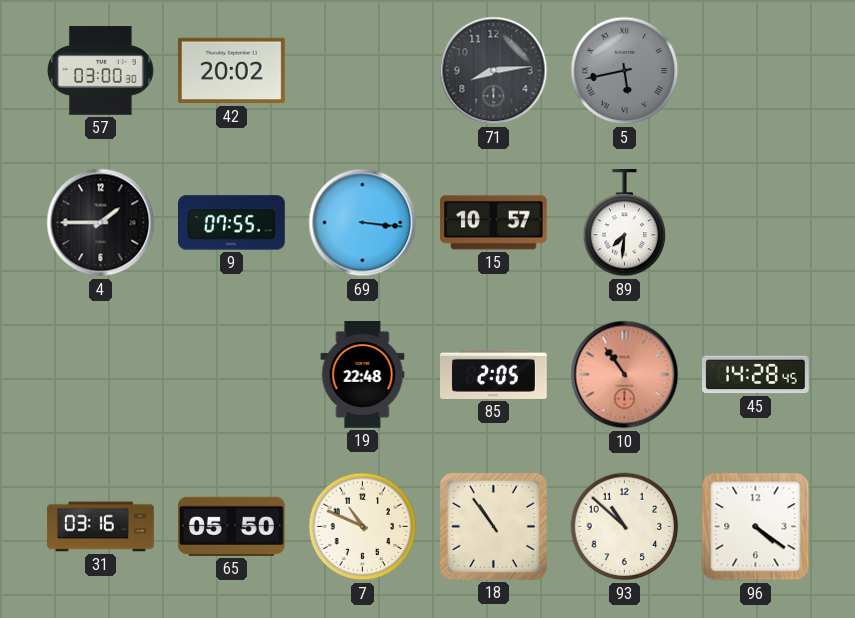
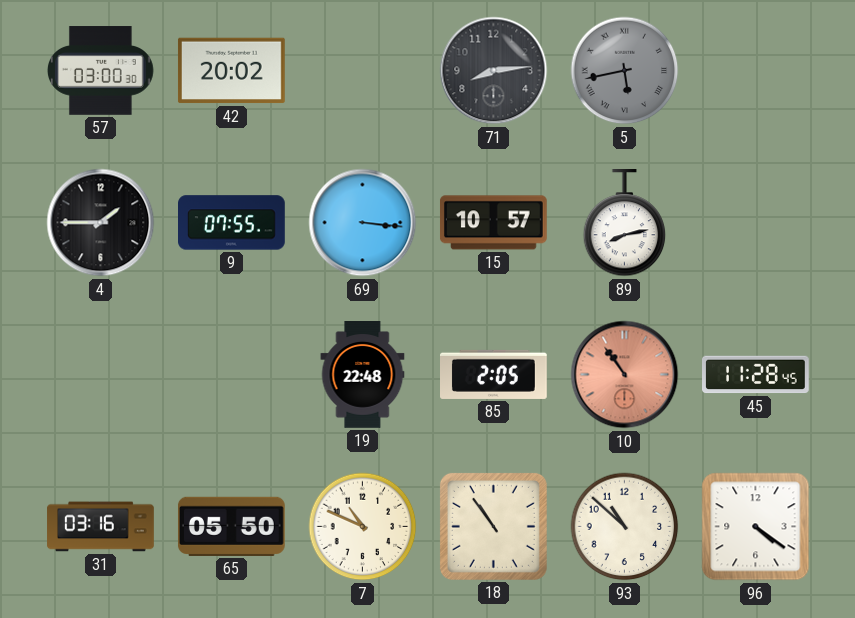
89: 7:31 -> 8:13
45: 14:28 -> 11:28
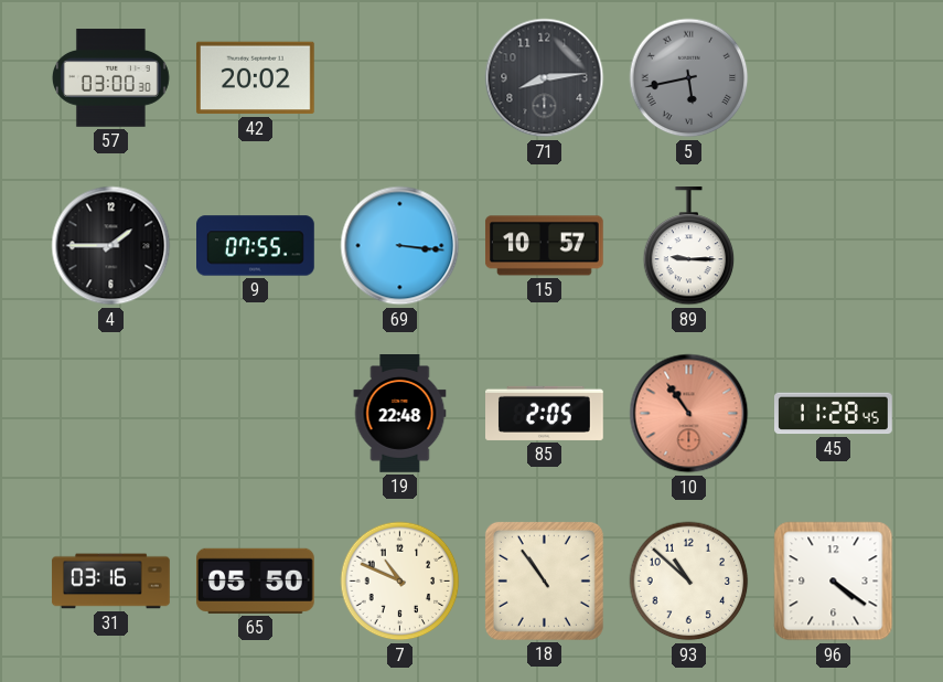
89: 8:13 -> 9:15
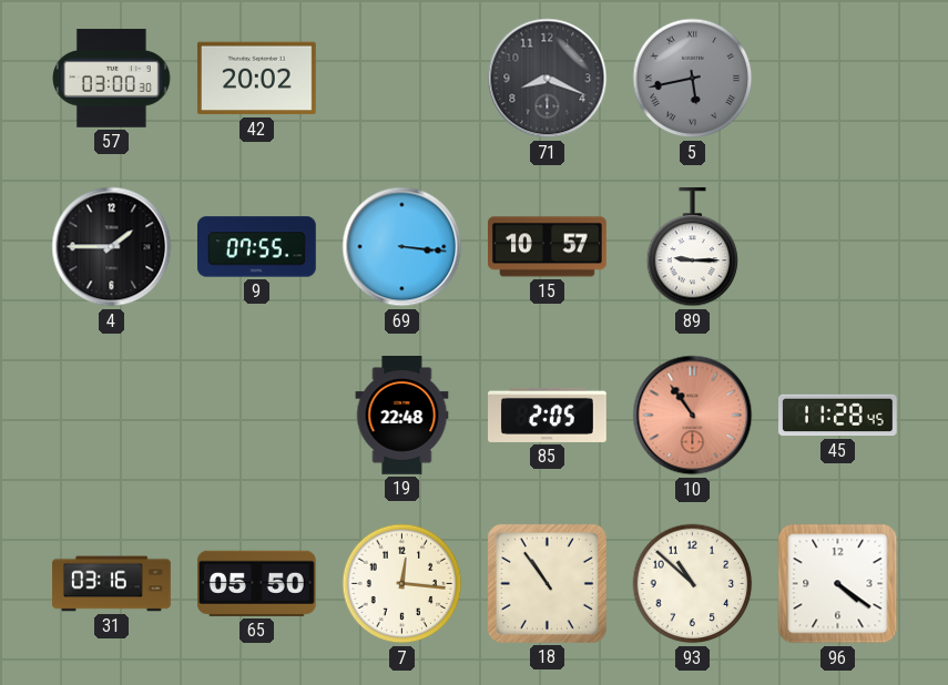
71: 8:14 -> 8:19
7: 10:49 -> 12:16
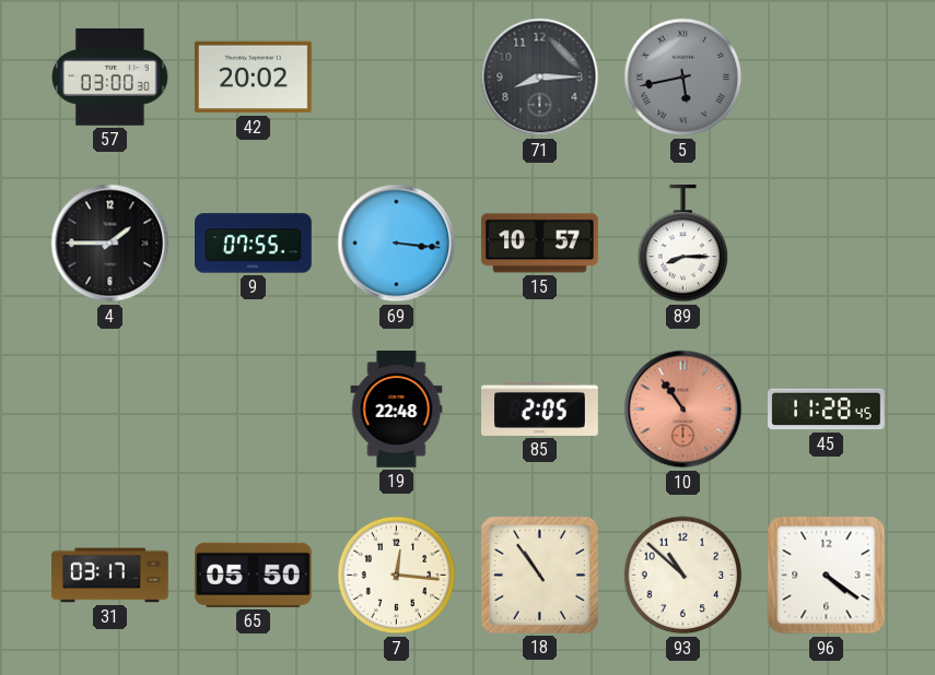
71: 8:19 -> 8:15
89: 9:15 -> 8:15
31: 03:16 -> 03:17
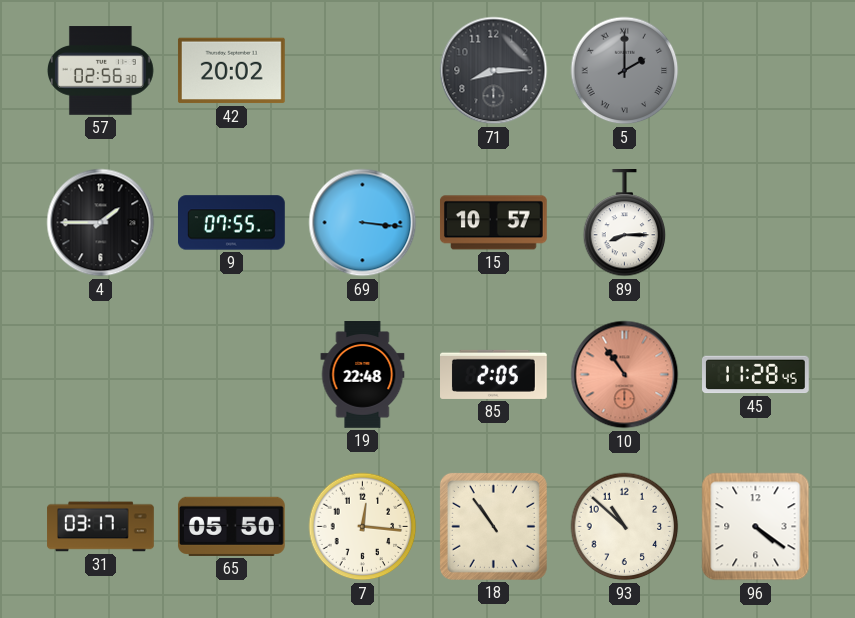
57: 03:00 -> 02:56
5: 5:43 -> 2:00
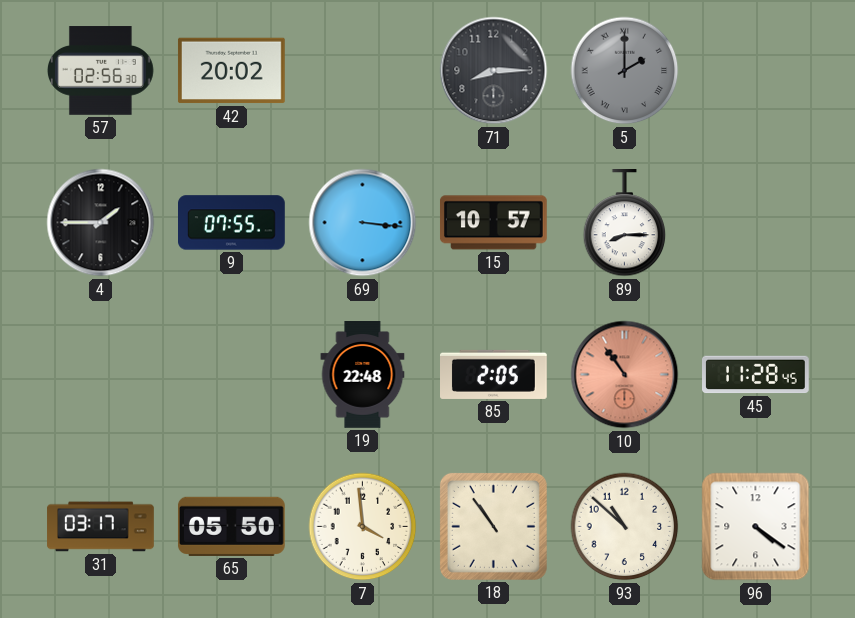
7: 12:16 -> 3:59
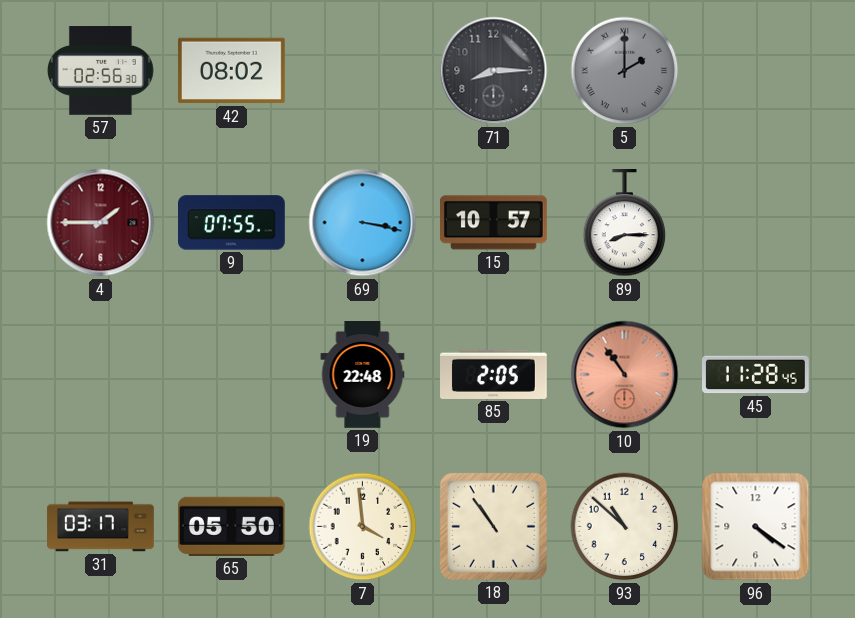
42: 20:02 -> 08:02
4 dial: black -> burgundy
69: 3:16 -> 3:17
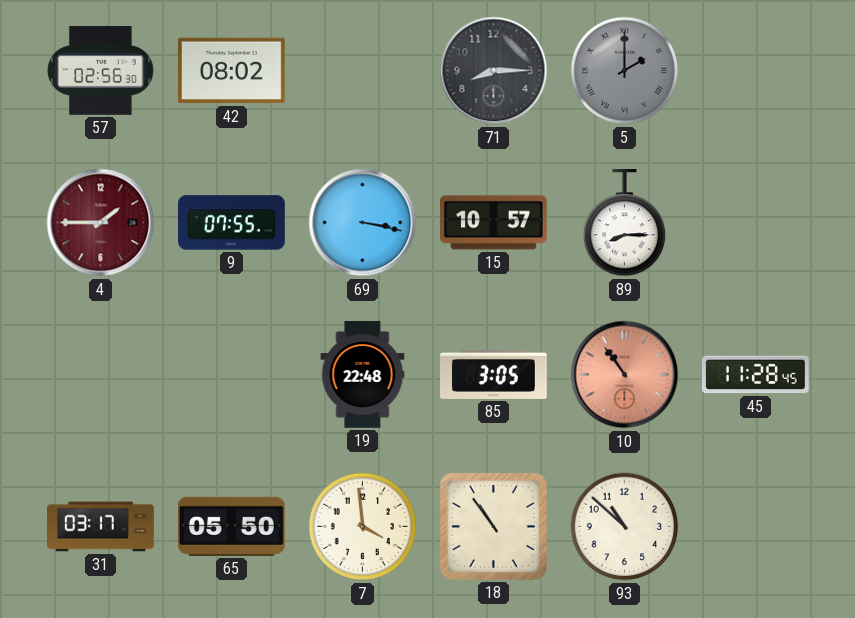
85: 2:05 -> 3:05
96: 4:21 -> none
